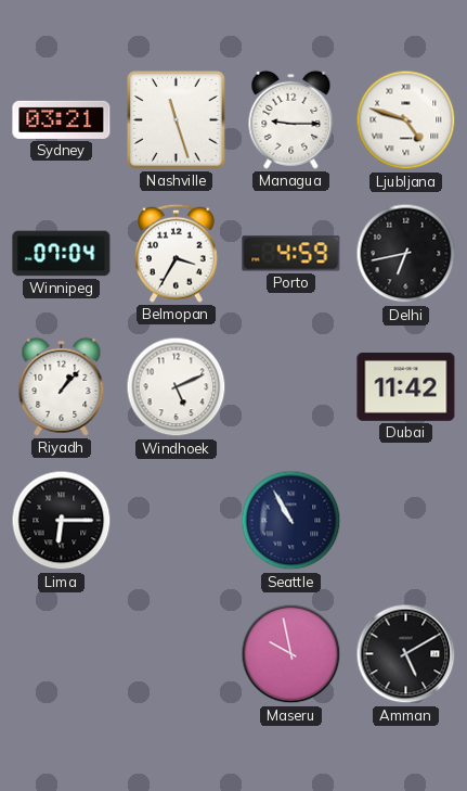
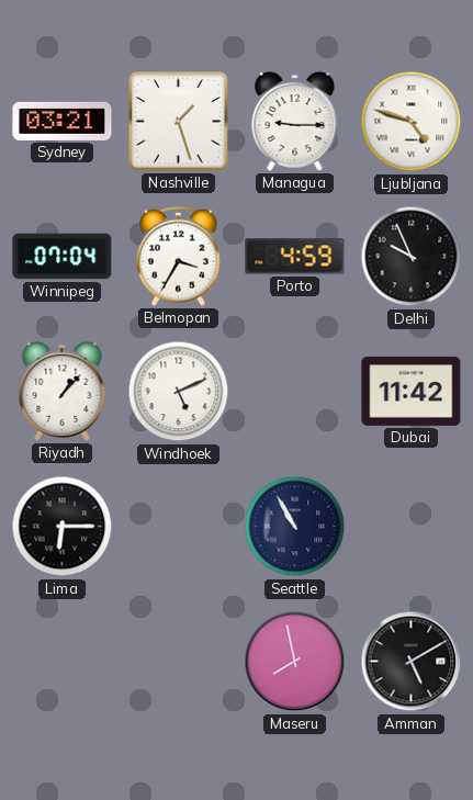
Nashville: 11:27 -> 1:27
Delhi: 6:43 -> 9:56
Maseru: 9:58 -> 7:58
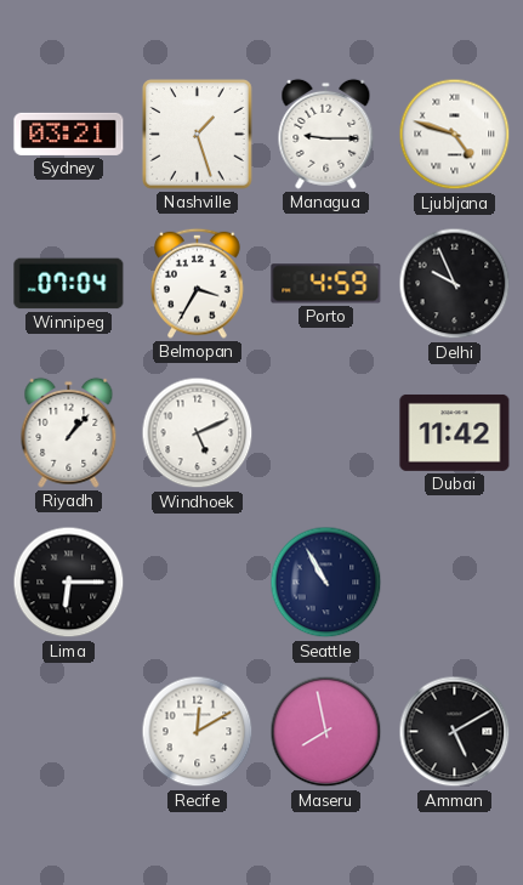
Recife: none -> 12:10
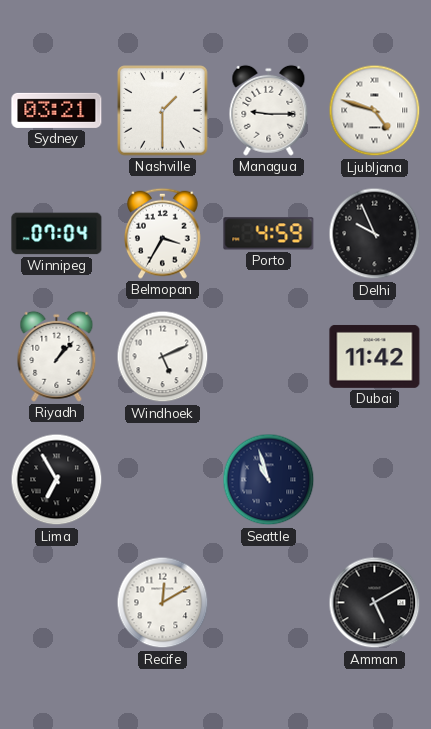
Nashville: 1:27 -> 1:30
Lima: 6:15 -> 6:55
Seattle: 10:55 -> 10:57
Maseru: 7:58 -> none
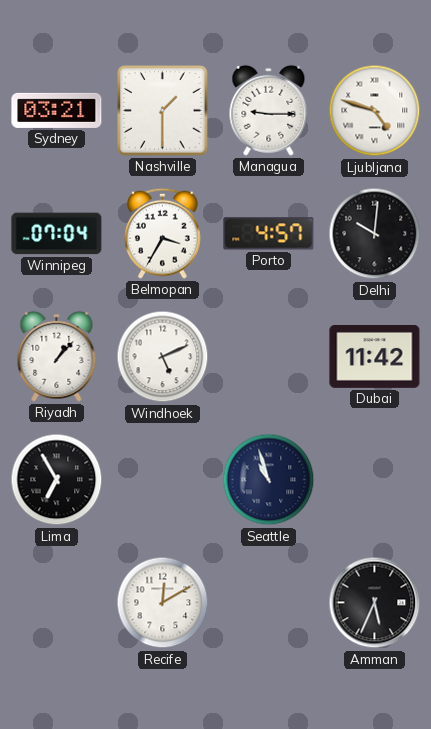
Porto: 4:59 -> 4:57
Delhi: 9:56 -> 10:01
Amman: 5:10 -> 5:34
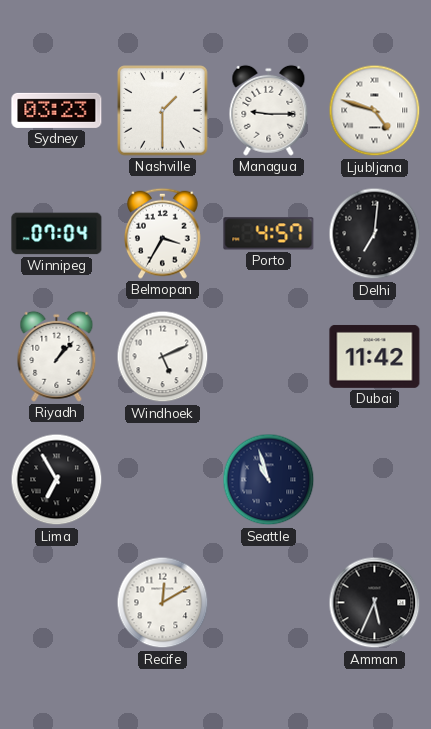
Sydney: 03:21 -> 03:23
Delhi: 10:01 -> 7:01
